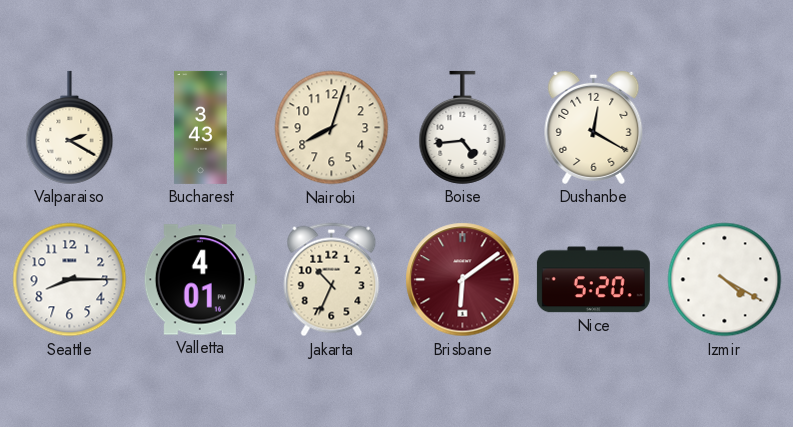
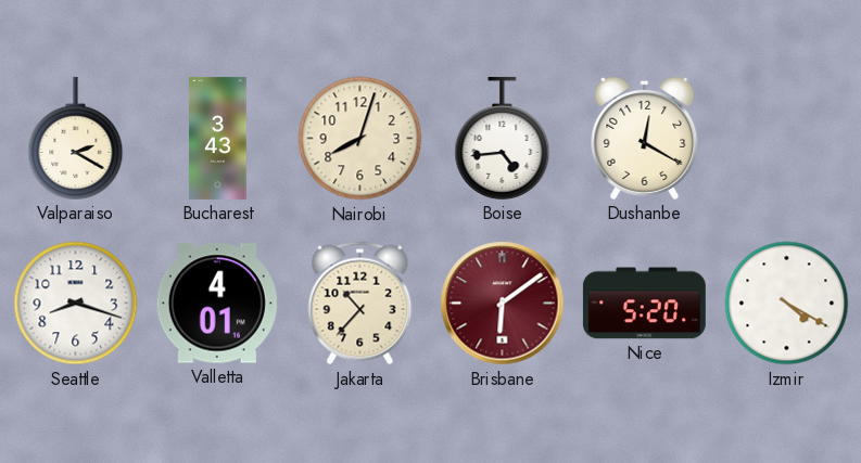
Seattle: 8:15 -> 8:18
Jakarta: 10:34 -> 10:37
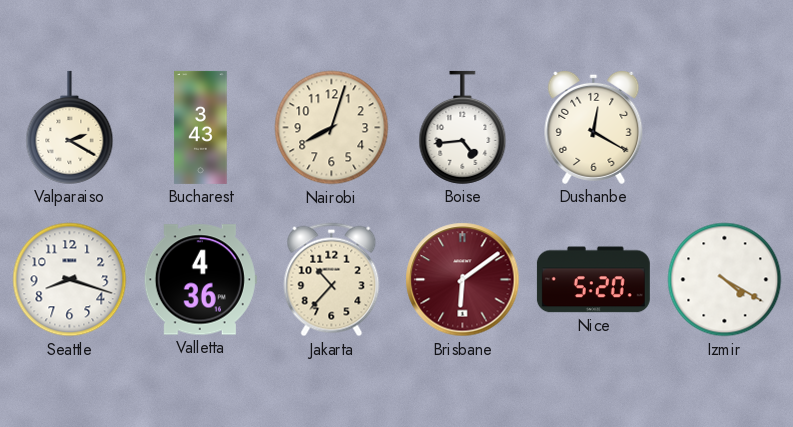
Valletta: 4:01 -> 4:36
